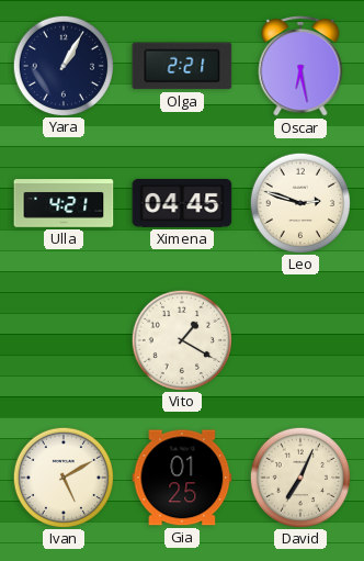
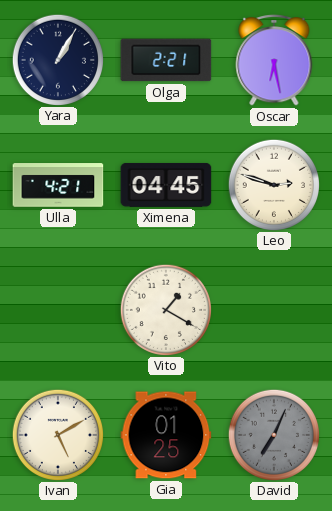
David dial: cream -> grey
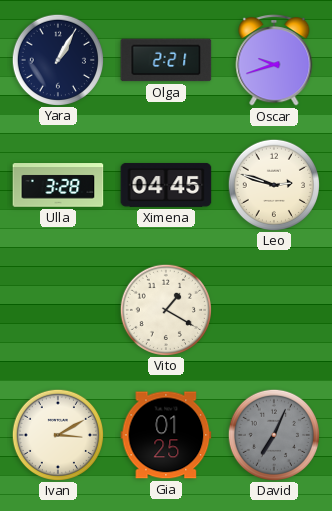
Oscar: 6:28 -> 9:42
Ulla: 4:21 -> 3:28
Ivan: 5:10 -> 3:10
